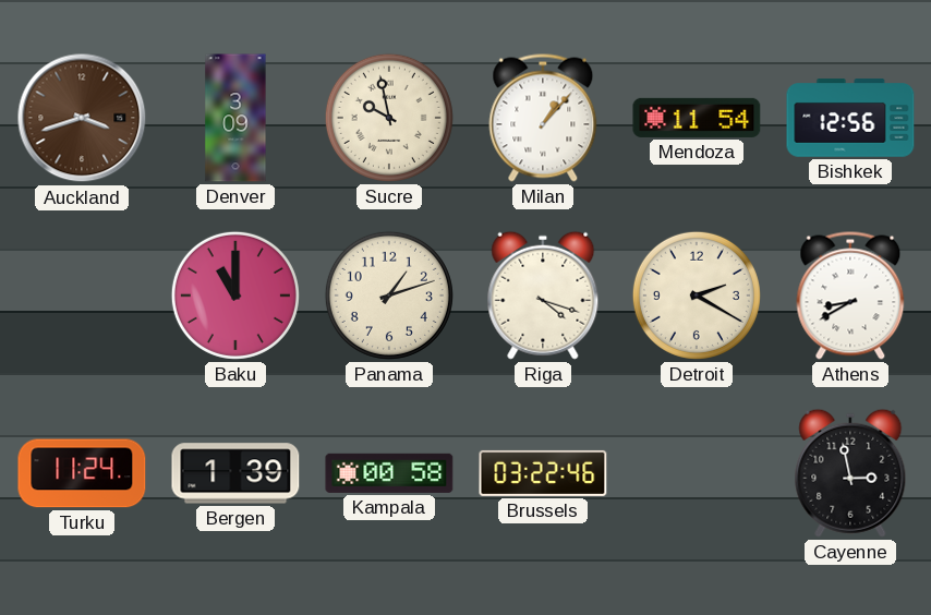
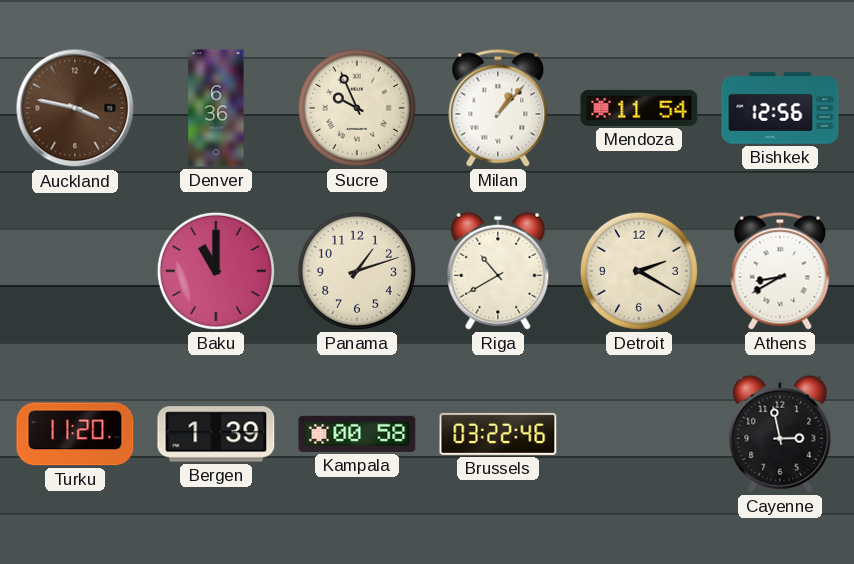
Auckland: 3:42 -> 3:47
Denver: 3:09 -> 6:36
Sucre: 9:58 -> 9:56
Riga: 4:18 -> 10:40
Turku: 11:24 -> 11:20
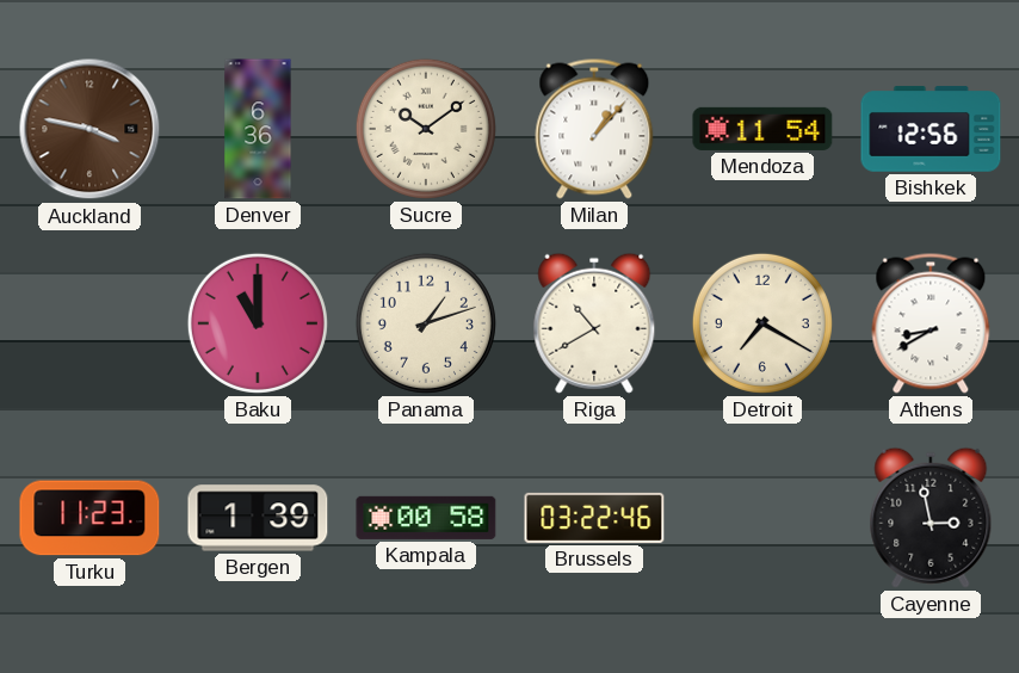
Sucre: 9:56 -> 10:09
Detroit: 2:20 -> 7:20
Turku: 11:20 -> 11:23
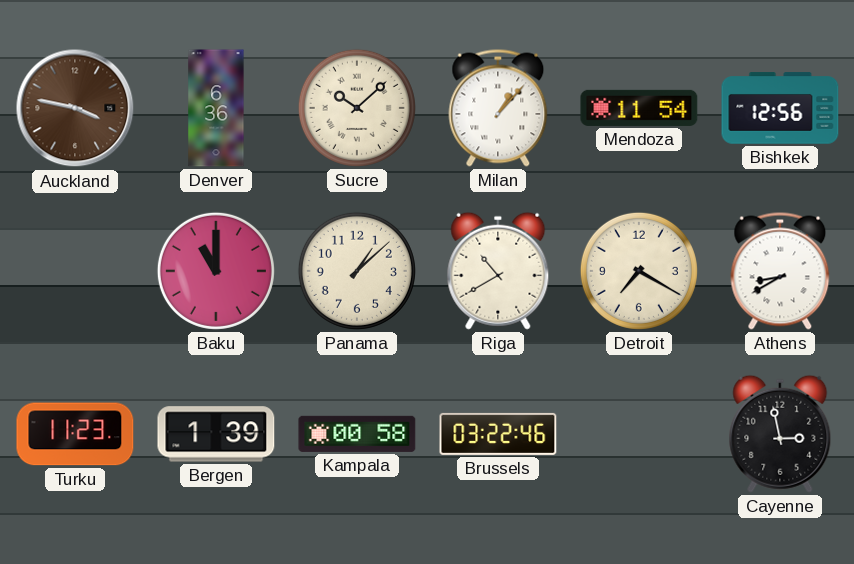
Sucre: 10:09 -> 10:08
Panama: 1:12 -> 1:08
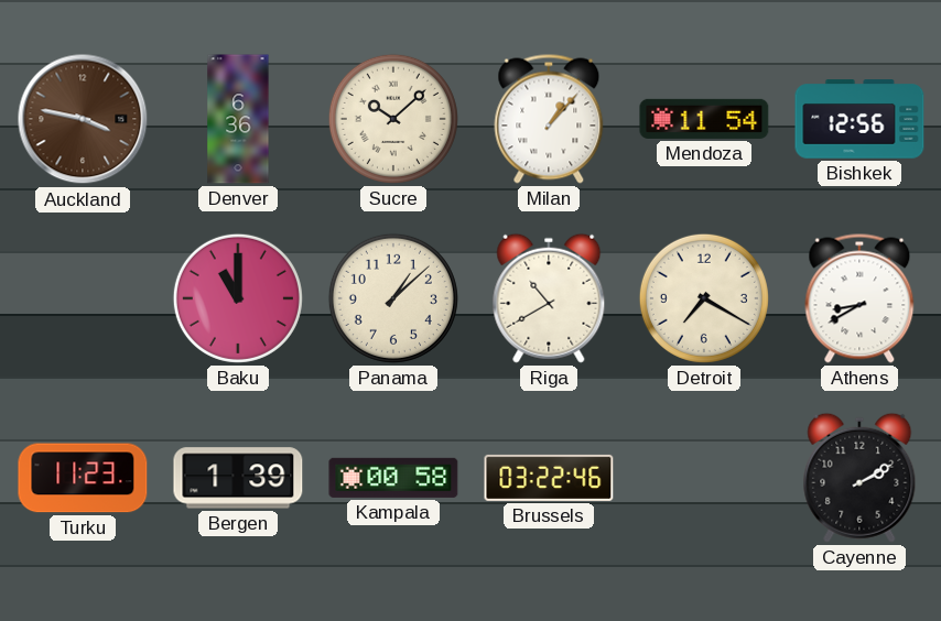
Cayenne: 2:58 -> 2:10
